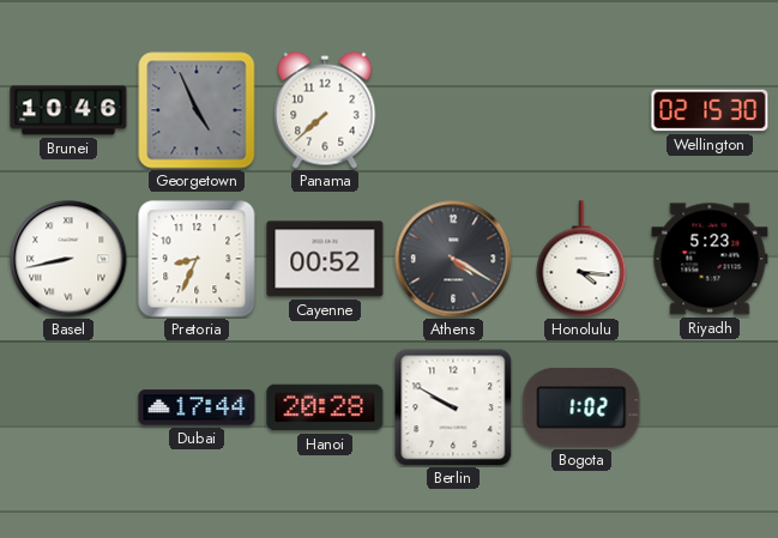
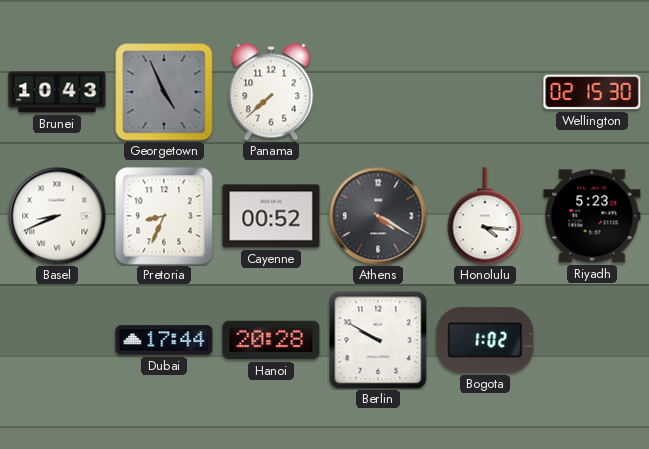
Brunei: 10:46 -> 10:43
Basel: 8:43 -> 8:41
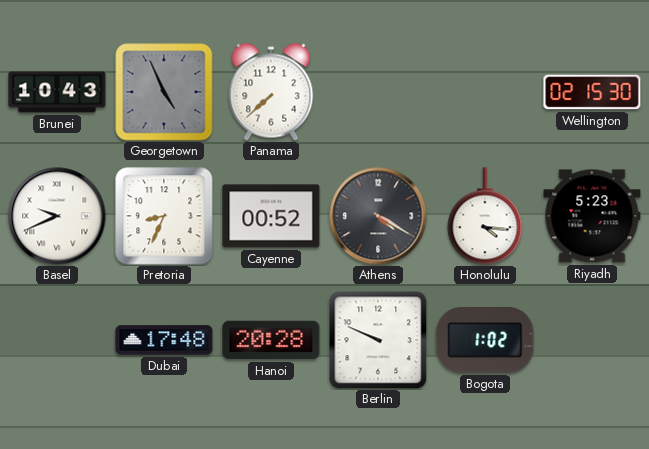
Basel: 8:41 -> 9:41
Dubai: 17:44 -> 17:48
Berlin: 9:50 -> 9:49
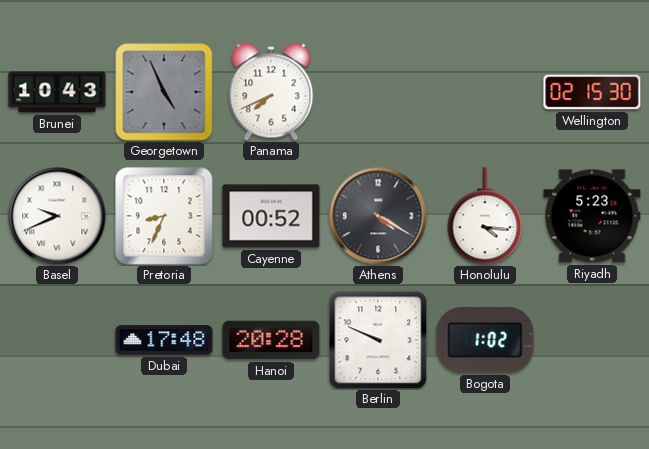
Panama: 7:38 -> 7:41
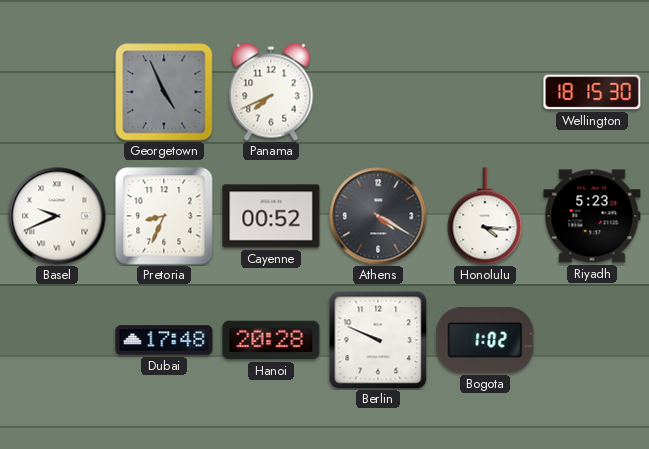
Brunei: 10:43 -> none
Wellington: 02:15 -> 18:15
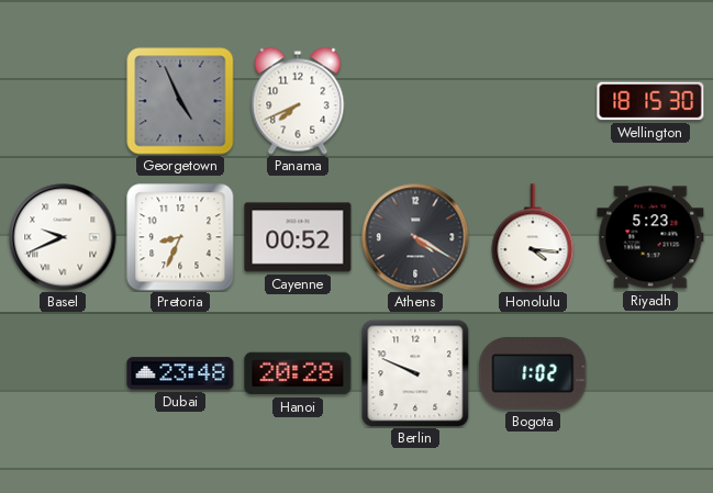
Dubai: 17:48 -> 23:48
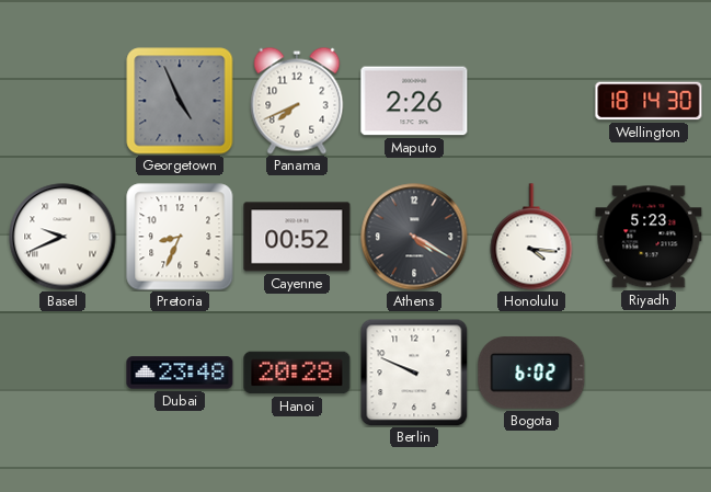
Maputo: none -> 2:26
Wellington: 18:15 -> 18:14
Bogota: 1:02 -> 6:02
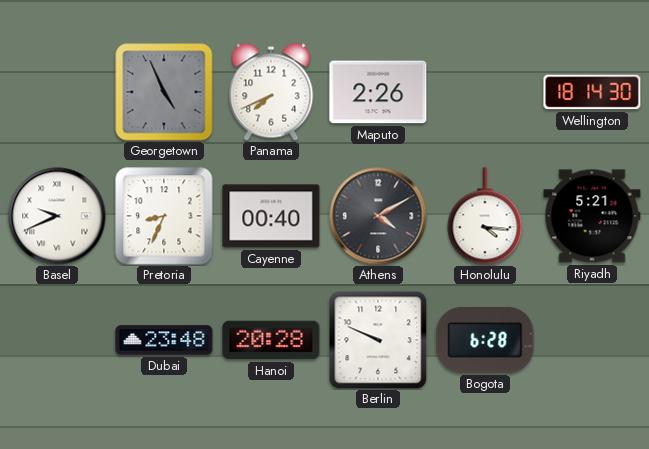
Cayenne: 00:52 -> 00:40
Athens: 4:20 -> 4:10
Riyadh: 5:23 -> 5:21
Bogota: 6:02 -> 6:28
